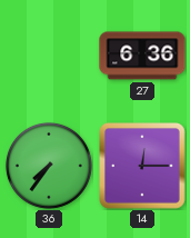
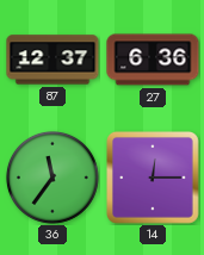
87: none -> 12:37
36: 7:36 -> 11:36
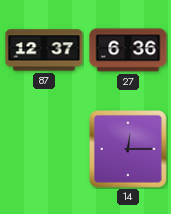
36: 11:36 -> none
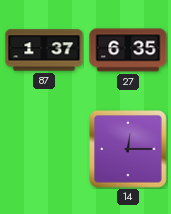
87: 12:37 -> 1:37
27: 6:36 -> 6:35
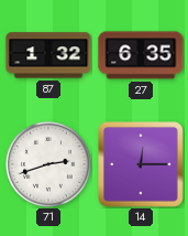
87: 1:37 -> 1:32
71: none -> 2:42
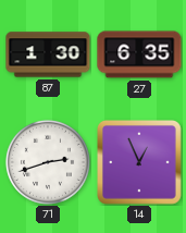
87: 1:32 -> 1:30
14: 12:15 -> 12:56
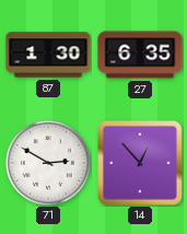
71: 2:42 -> 2:50
14: 12:56 -> 12:53
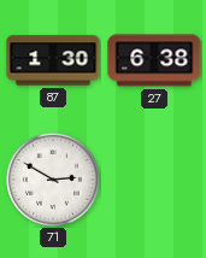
27: 6:35 -> 6:38
14: 12:53 -> none
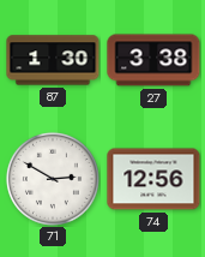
27: 6:38 -> 3:38
74: none -> 12:56
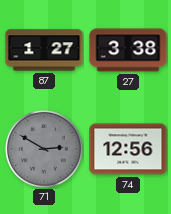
87: 1:30 -> 1:27
71 dial: white -> grey
